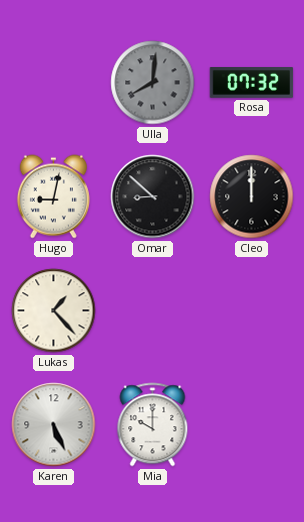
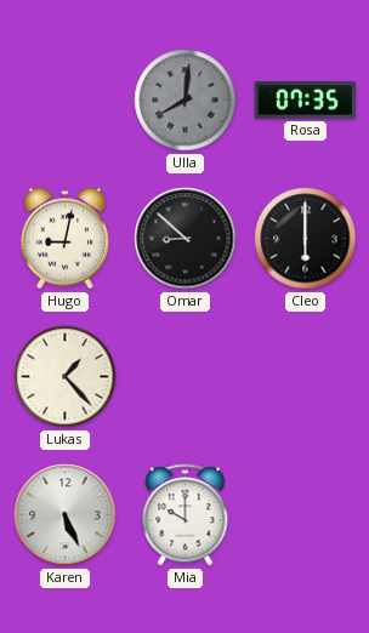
Rosa: 07:32 -> 07:35
Cleo: 12:00 -> 6:00
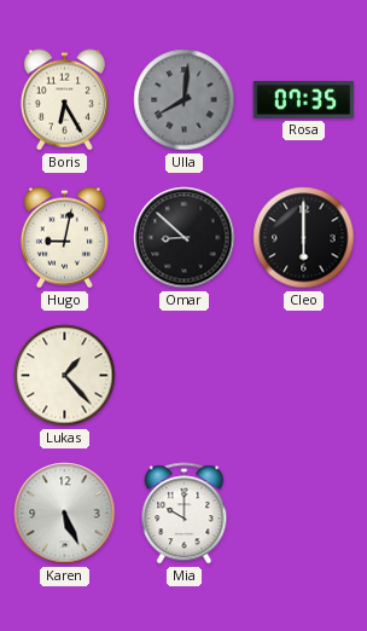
Boris: none -> 6:25
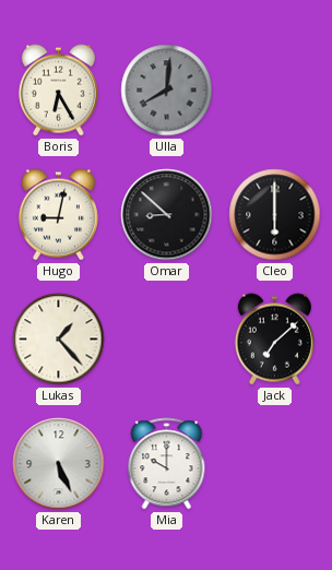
Rosa: 07:35 -> none
Jack: none -> 7:08
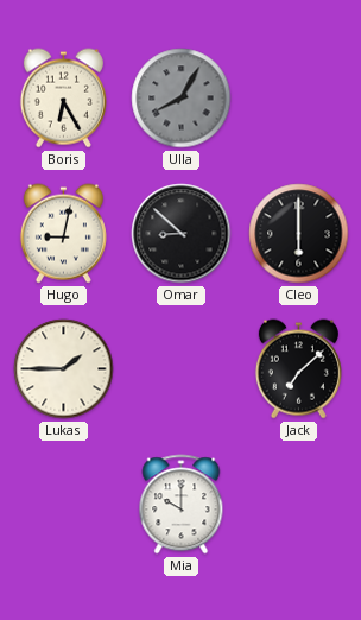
Ulla: 8:01 -> 8:05
Lukas: 1:23 -> 1:45
Karen: 5:26 -> none
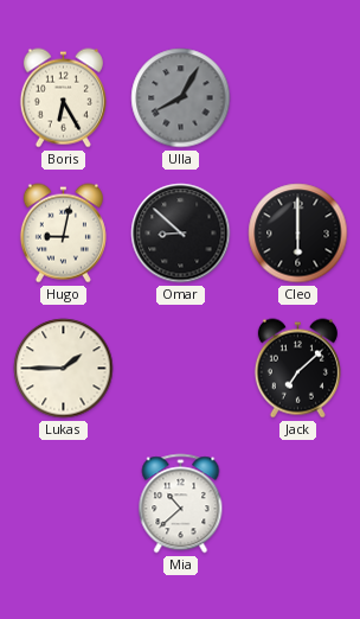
Mia: 10:00 -> 10:38
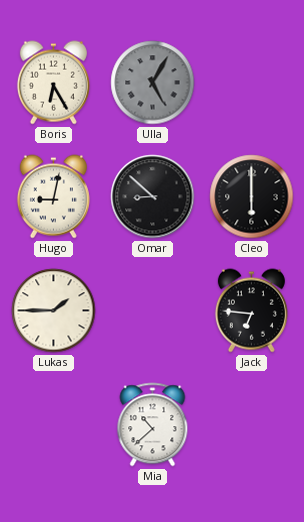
Ulla: 8:05 -> 5:05
Jack: 7:08 -> 6:46
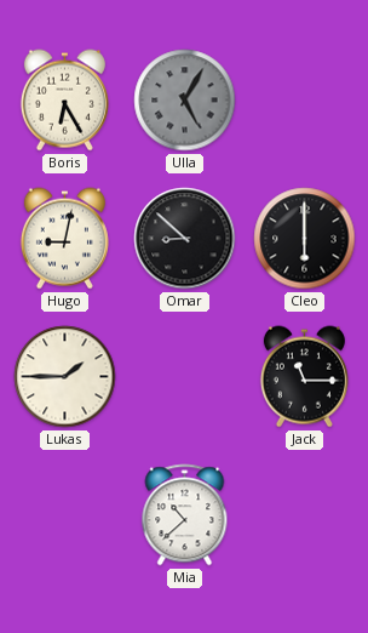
Jack: 6:46 -> 11:15
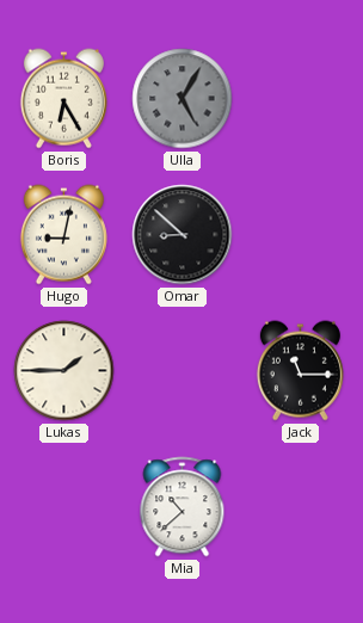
Cleo: 6:00 -> none
